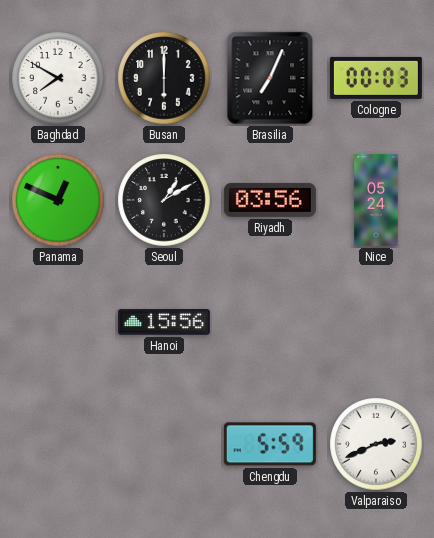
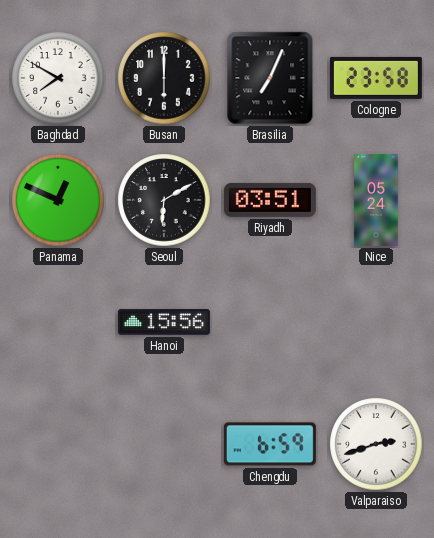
Cologne: 00:03 -> 23:58
Seoul: 1:10 -> 6:10
Riyadh: 03:56 -> 03:51
Chengdu: 5:59 -> 6:59
Valparaiso: 2:41 -> 2:42
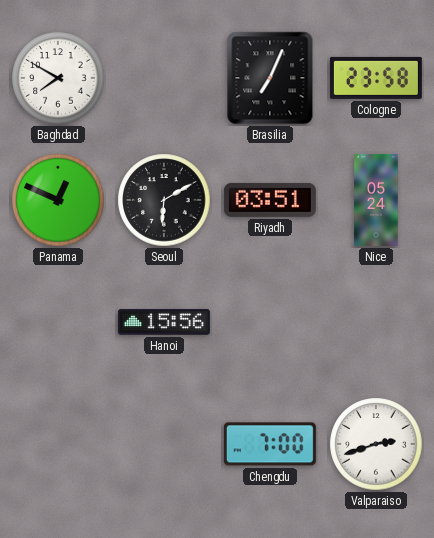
Busan: 6:00 -> none
Chengdu: 6:59 -> 7:00
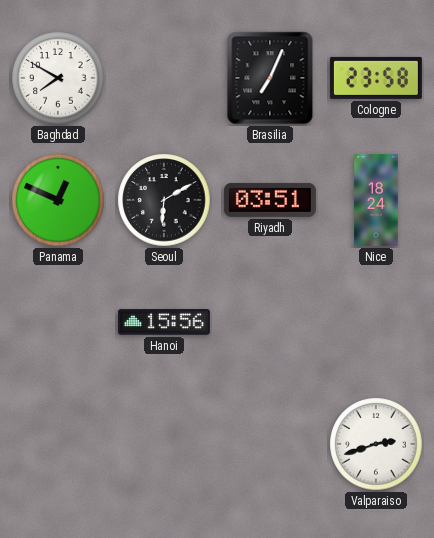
Nice: 05:24 -> 18:24
Chengdu: 7:00 -> none
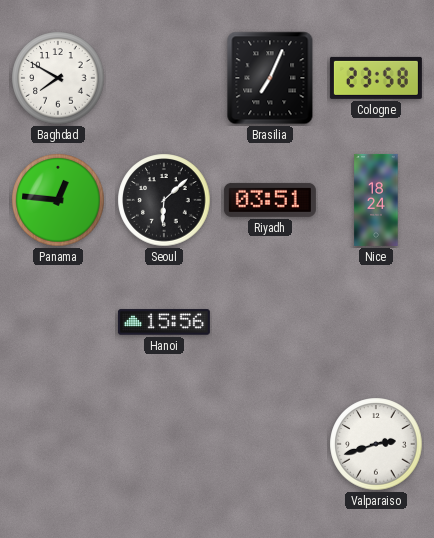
Panama: 12:49 -> 12:46
Seoul: 6:10 -> 6:08
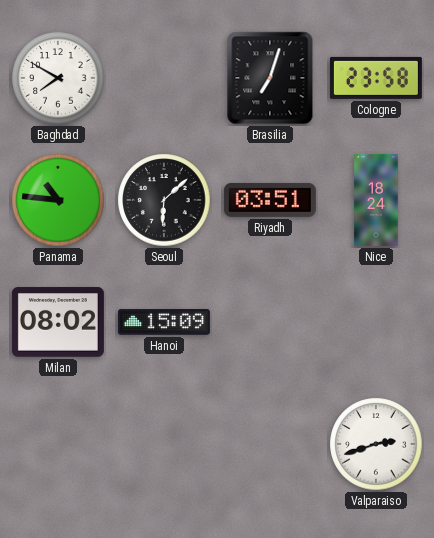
Brasilia: 7:04 -> 7:03
Panama: 12:46 -> 10:46
Milan: none -> 08:02
Hanoi: 15:56 -> 15:09
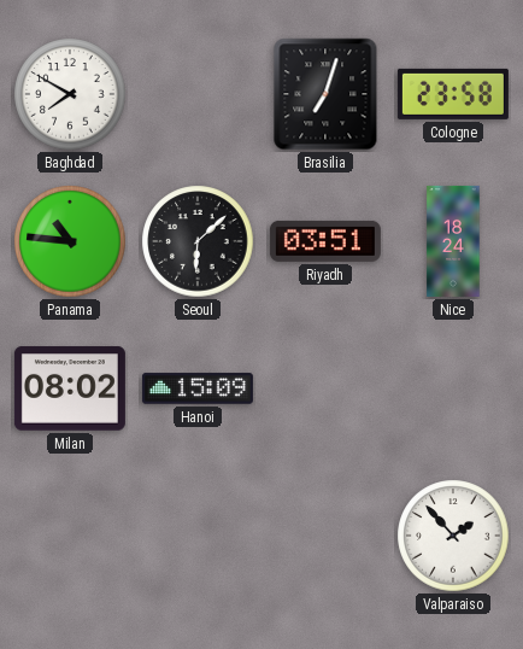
Valparaiso: 2:42 -> 1:53
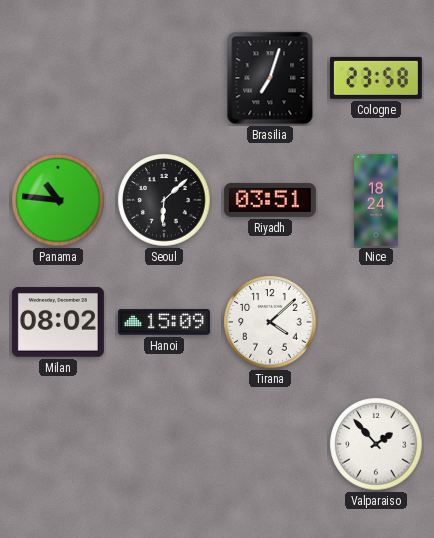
Baghdad: 7:50 -> none
Tirana: none -> 4:08
